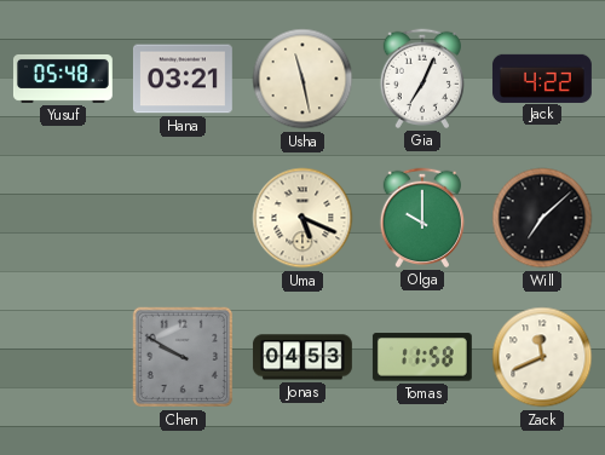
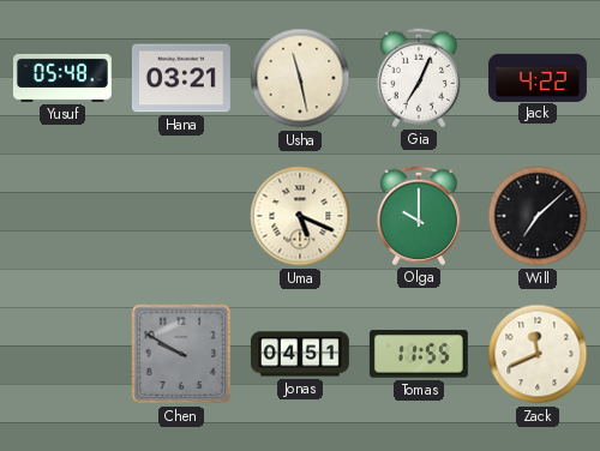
Jonas: 04:53 -> 04:51
Tomas: 11:58 -> 11:55
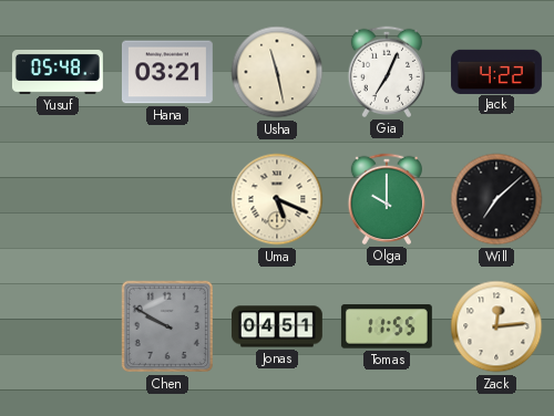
Zack: 11:41 -> 12:14
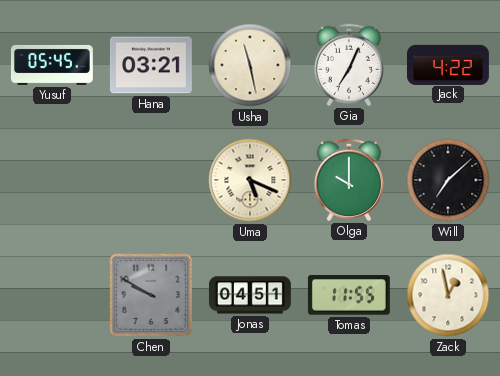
Yusuf: 05:48 -> 05:45
Zack: 12:14 -> 12:58
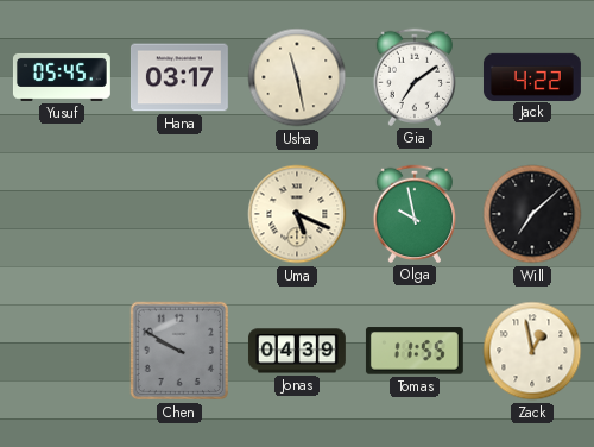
Hana: 03:21 -> 03:17
Gia: 7:04 -> 7:09
Olga: 10:00 -> 9:58
Jonas: 04:51 -> 04:39
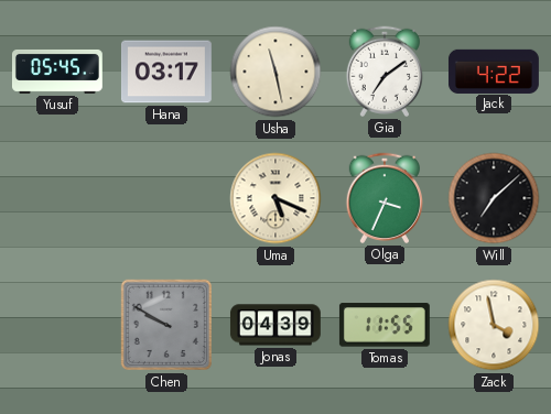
Olga: 9:58 -> 3:34
Zack: 12:58 -> 3:58
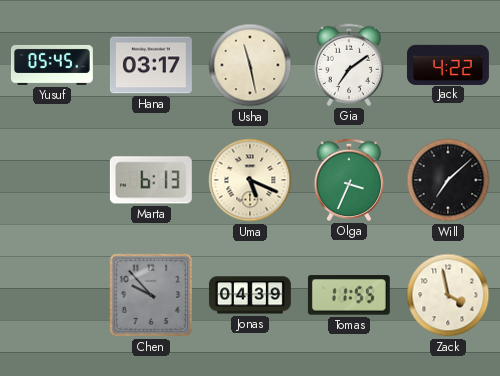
Marta: none -> 6:13
Chen: 9:50 -> 9:53
